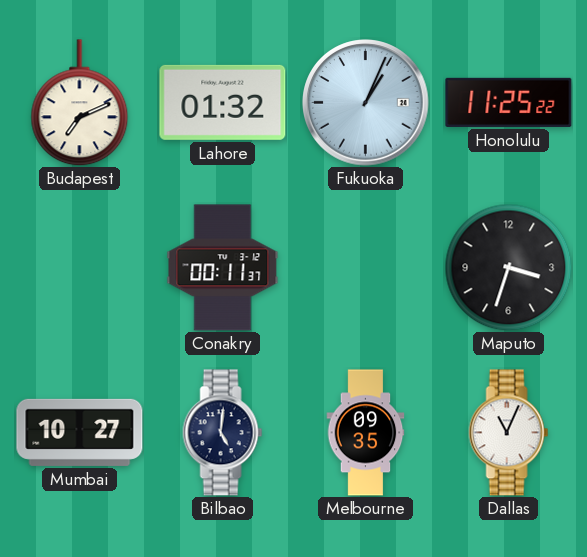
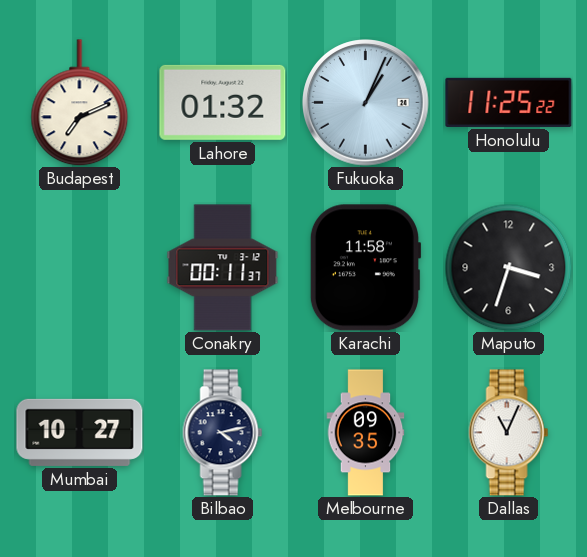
Karachi: none -> 11:58
Bilbao: 5:01 -> 4:13
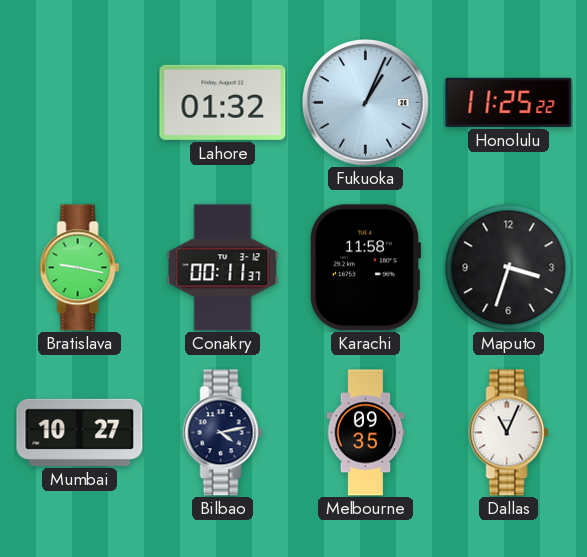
Budapest: 7:11 -> none
Bratislava: none -> 9:17
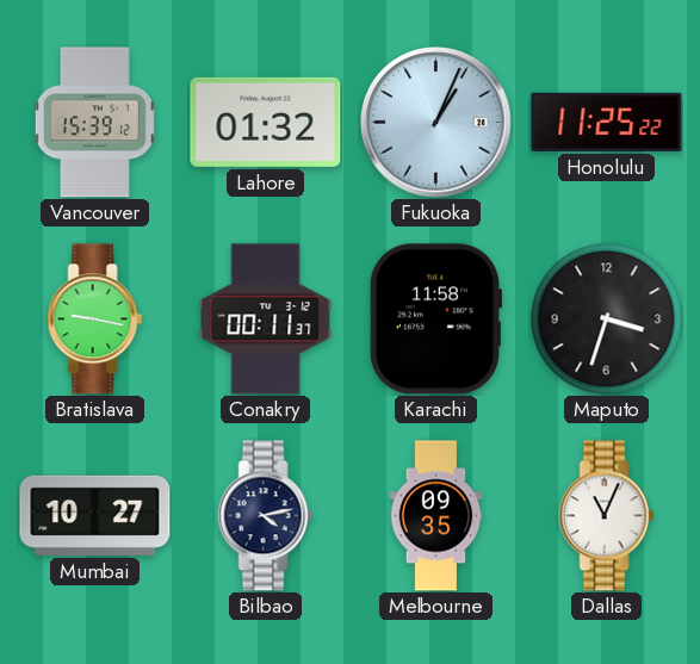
Vancouver: none -> 15:39
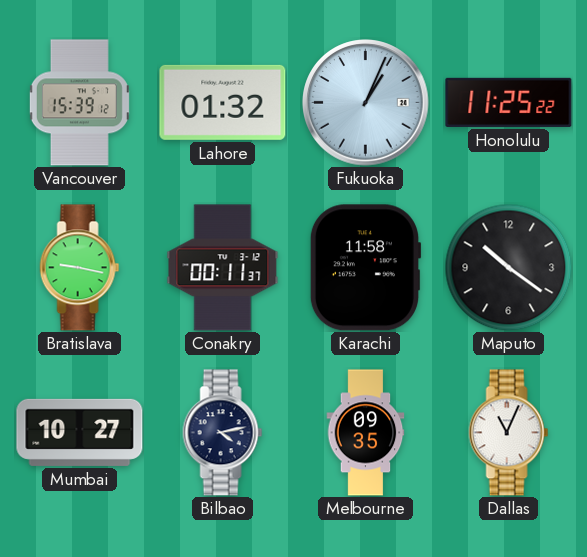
Maputo: 3:33 -> 10:21
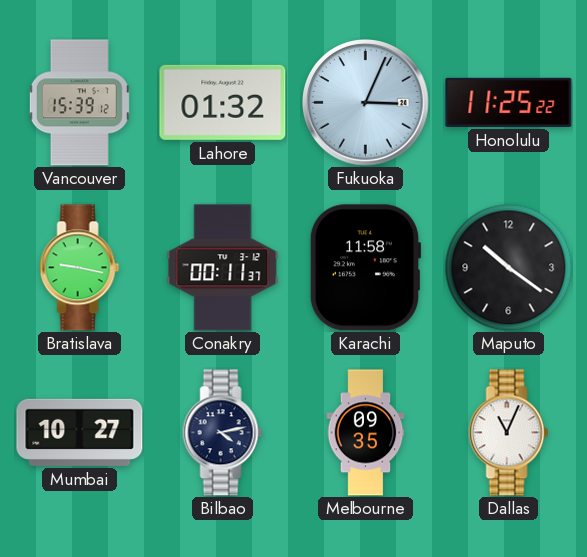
Fukuoka: 1:04 -> 3:04
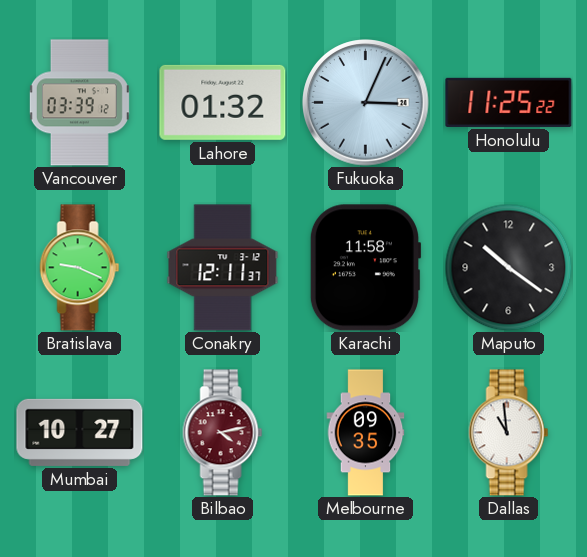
Vancouver: 15:39 -> 03:39
Bratislava: 9:17 -> 9:19
Conakry: 00:11 -> 12:11
Bilbao dial: navy -> burgundy
Dallas: 11:04 -> 10:59
